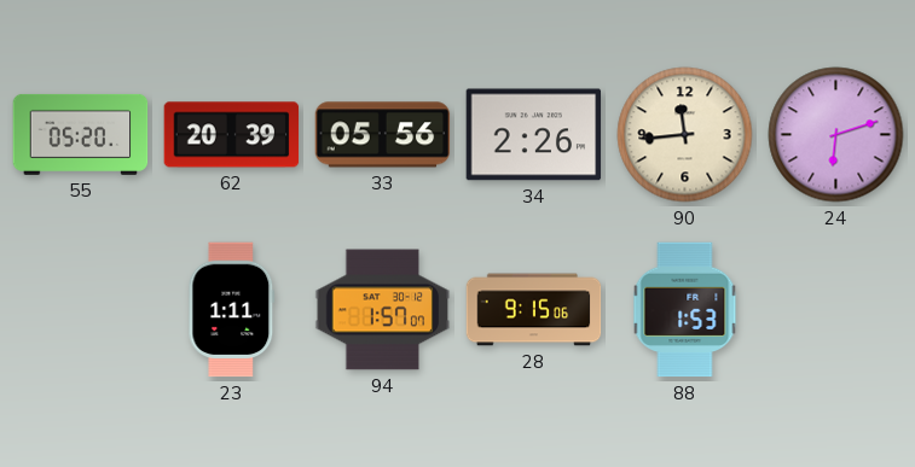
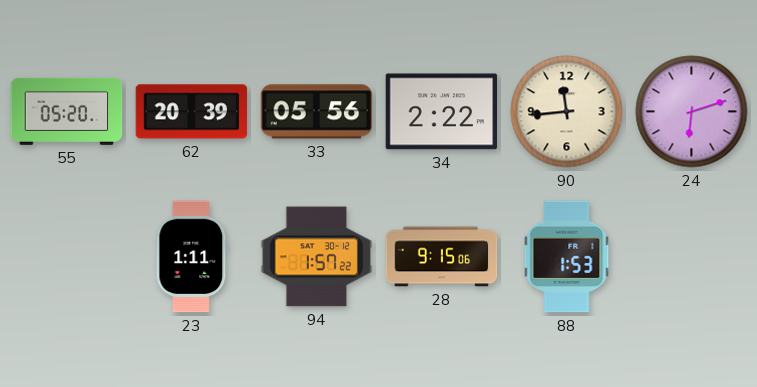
34: 2:26 -> 2:22
94: 1:57:07 -> 1:57:22
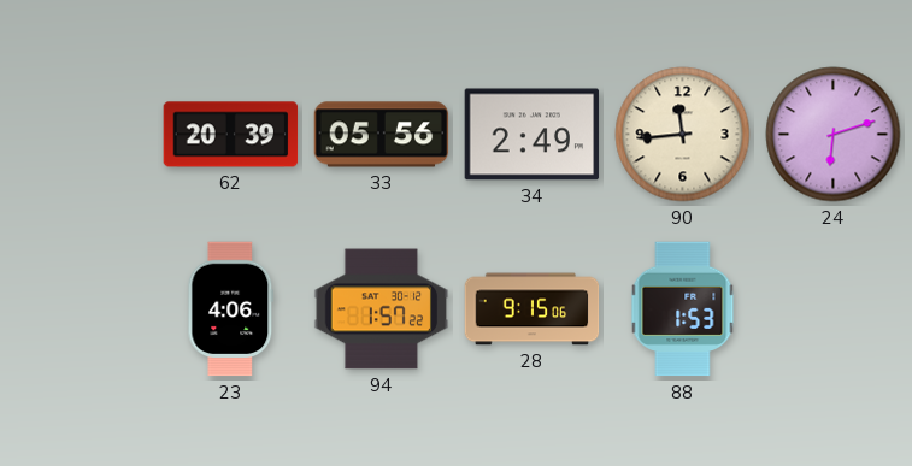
55: 05:20 -> none
34: 2:22 -> 2:49
23: 1:11 -> 4:06
